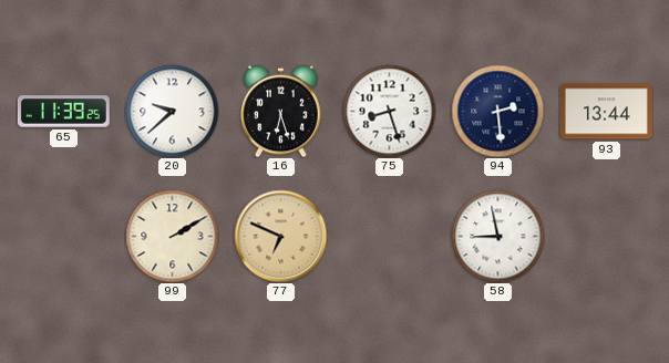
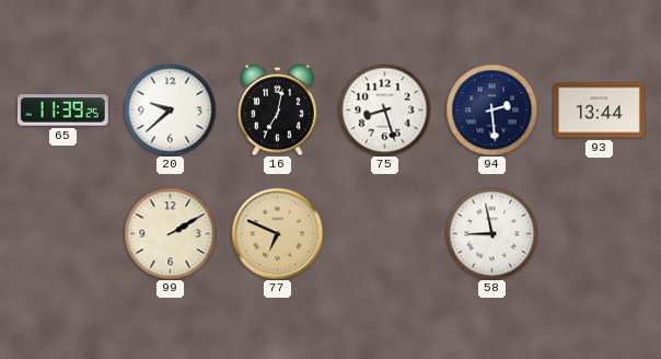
16: 6:27 -> 7:02
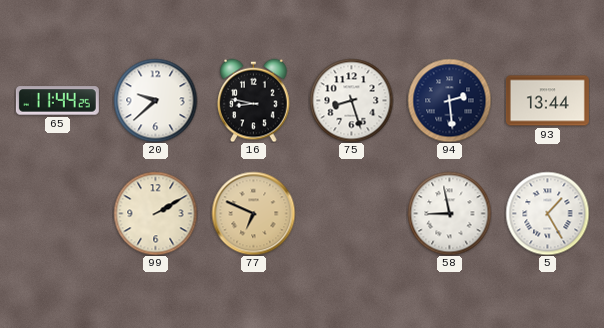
65: 11:39 -> 11:44
16: 7:02 -> 8:47
5: none -> 1:25
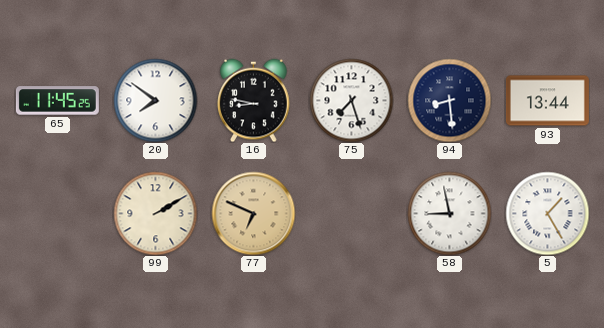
65: 11:44 -> 11:45
20: 9:38 -> 7:51
75: 8:27 -> 7:27
94: 2:29 -> 8:29
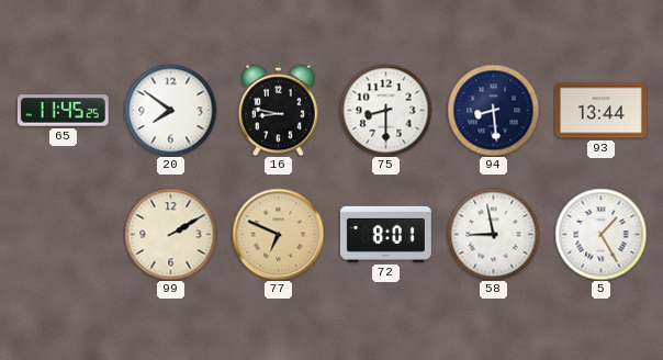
75: 7:27 -> 8:30
72: none -> 8:01
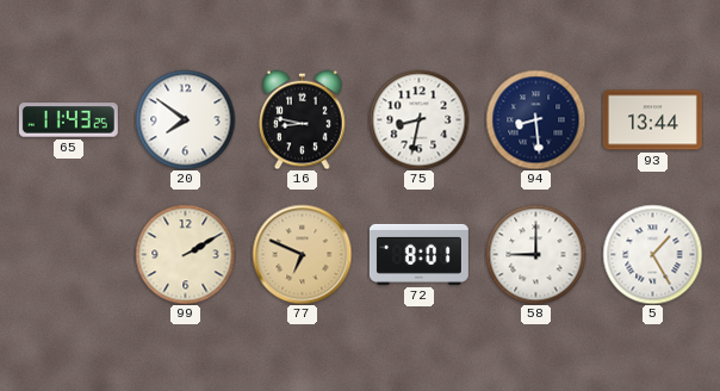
65: 11:45 -> 11:43
75: 8:30 -> 8:32
58: 8:58 -> 9:00
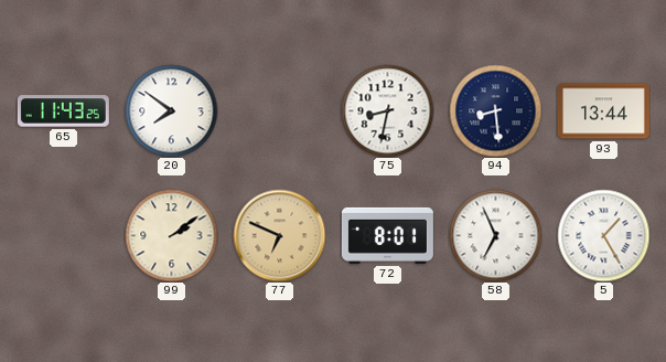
16: 8:47 -> none
99: 2:10 -> 2:09
58: 9:00 -> 6:56
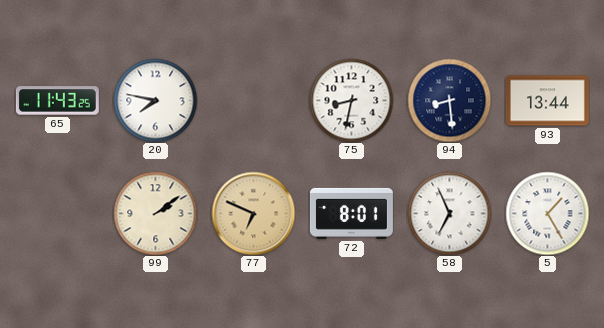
20: 7:51 -> 7:47
